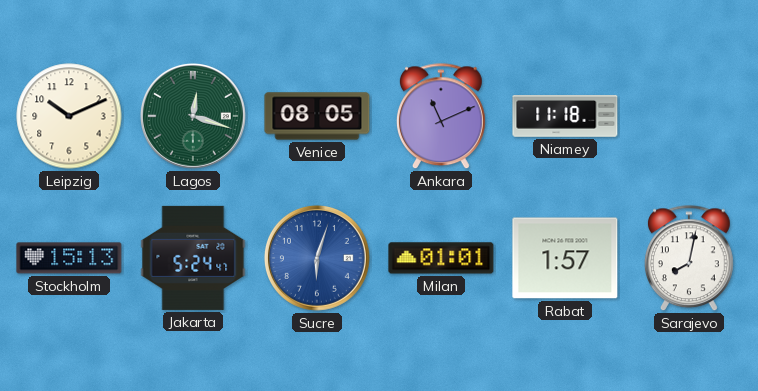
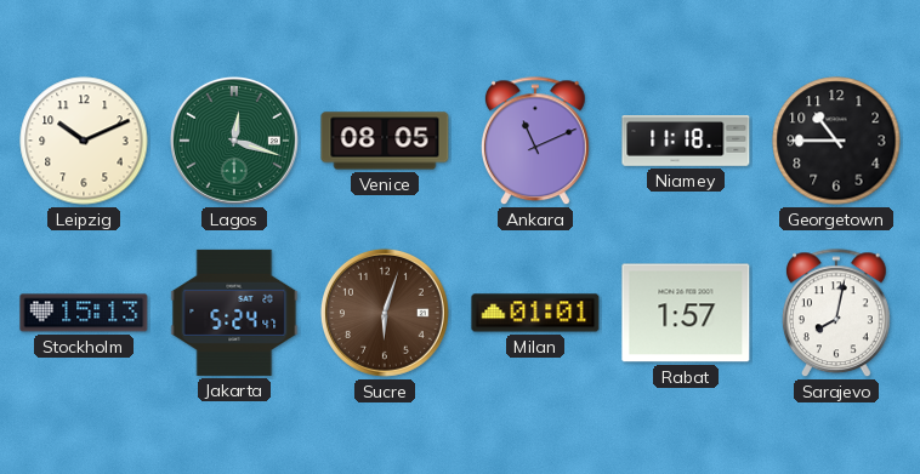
Georgetown: none -> 10:45
Sucre dial: blue -> brown
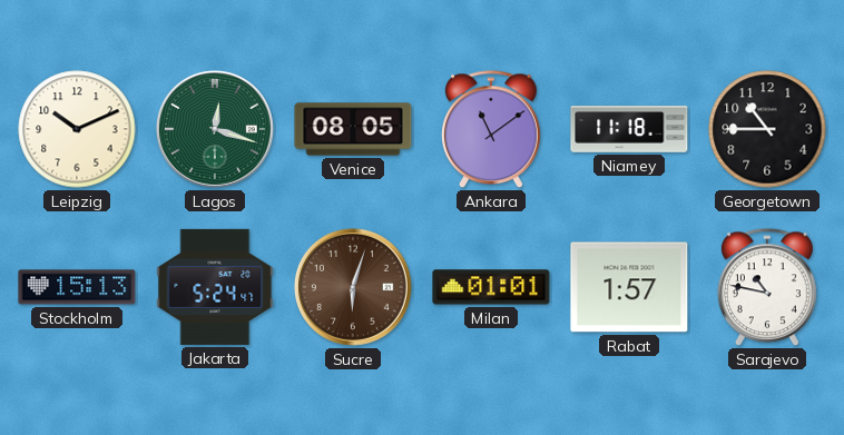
Ankara: 11:11 -> 11:09
Sarajevo: 8:02 -> 10:47
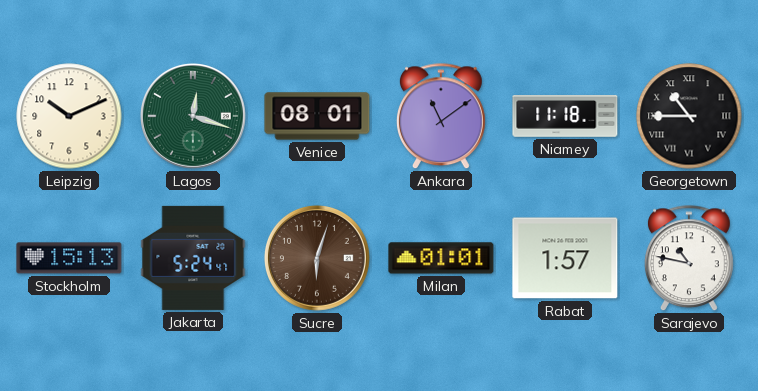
Venice: 08:05 -> 08:01
Georgetown numerals: Arabic -> Roman
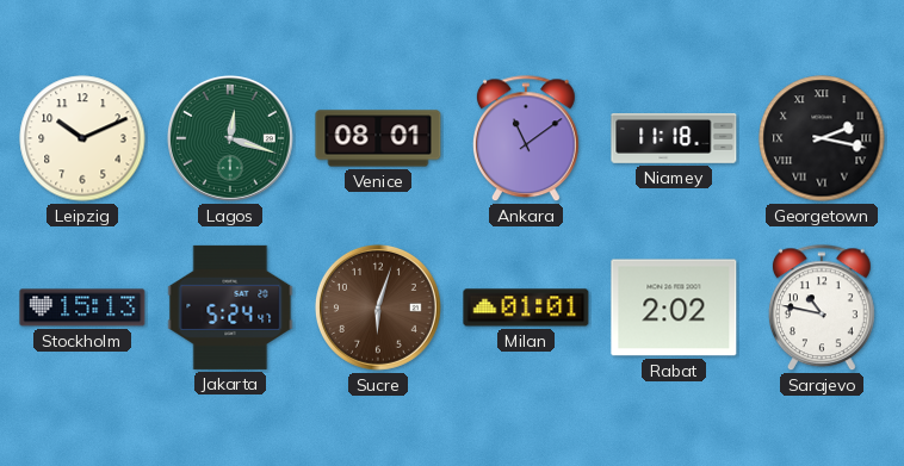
Georgetown: 10:45 -> 2:17
Rabat: 1:57 -> 2:02
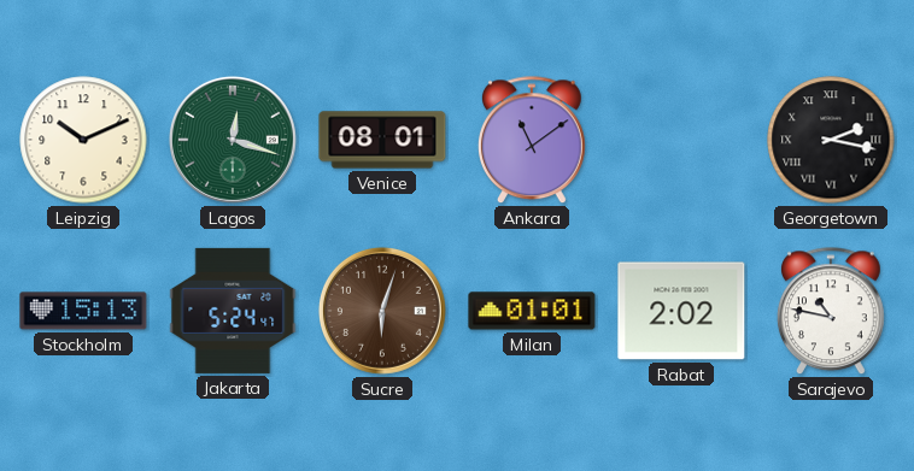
Niamey: 11:18 -> none
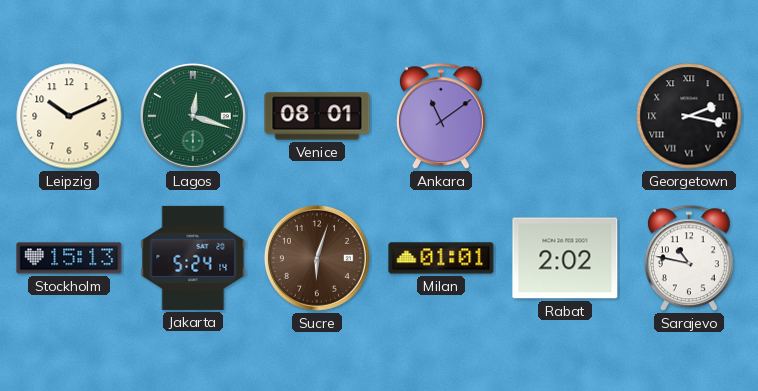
Jakarta: 5:24:47 -> 5:24:14
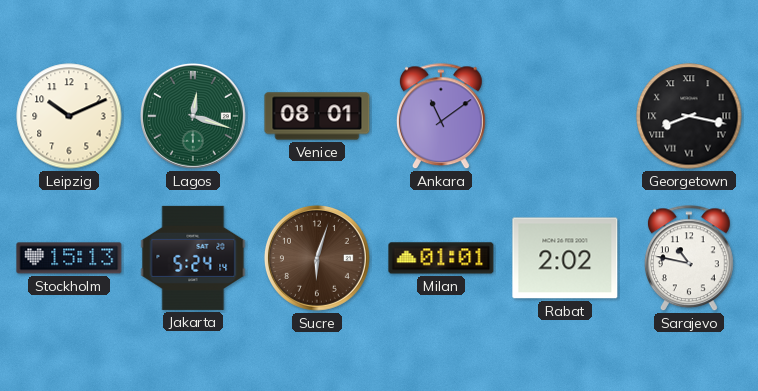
Georgetown: 2:17 -> 8:17
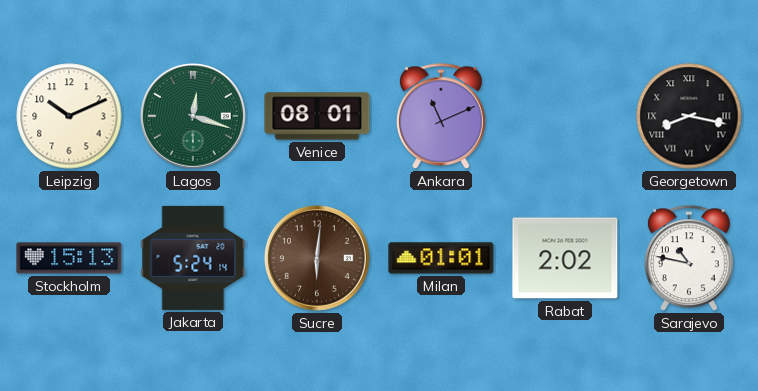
Ankara: 11:09 -> 11:11
Sucre: 6:03 -> 6:01
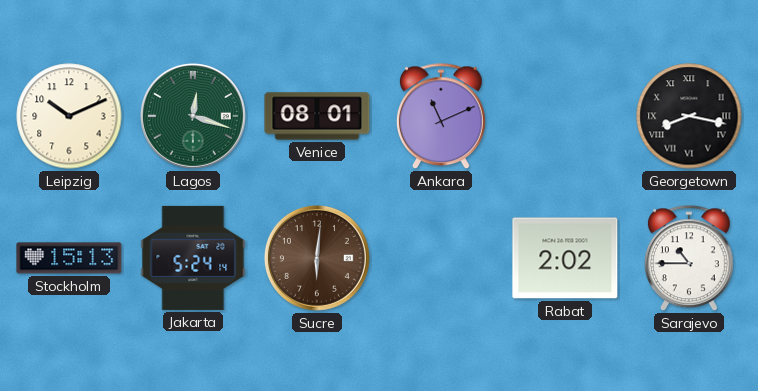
Milan: 01:01 -> none
Sarajevo: 10:47 -> 10:45
